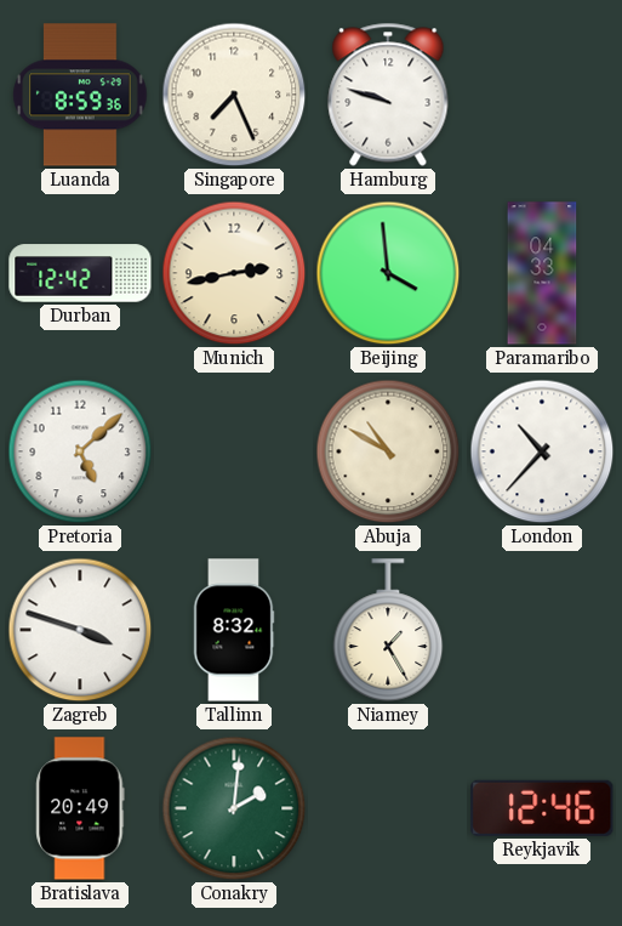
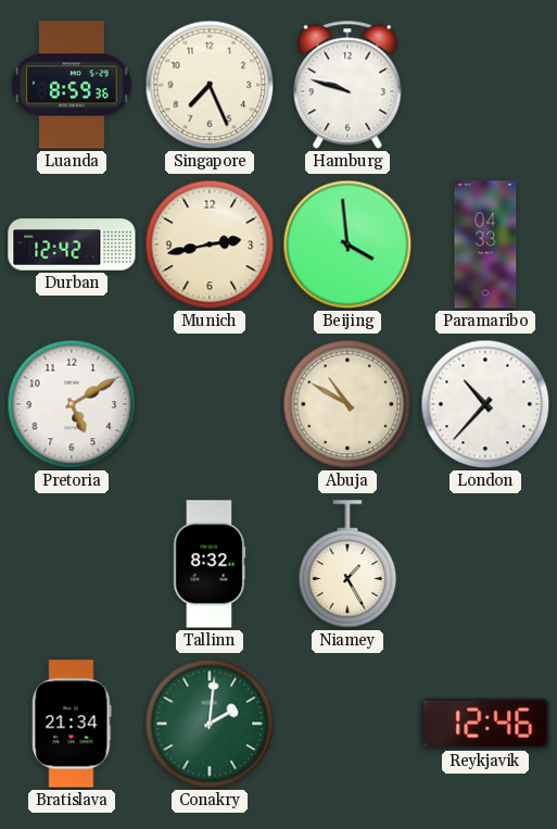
Pretoria: 5:08 -> 5:10
Zagreb: 3:48 -> none
Bratislava: 20:49 -> 21:34
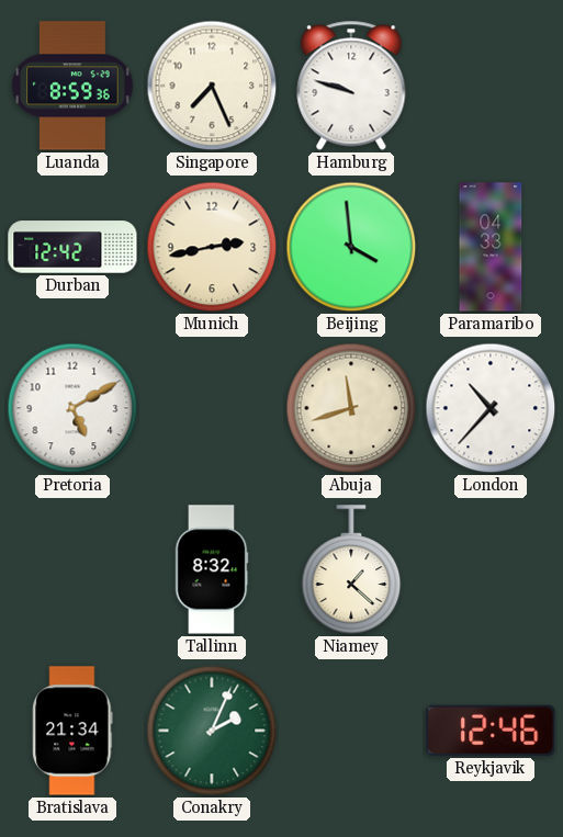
Abuja: 10:50 -> 11:42
Niamey: 1:25 -> 1:22
Conakry: 2:01 -> 2:04
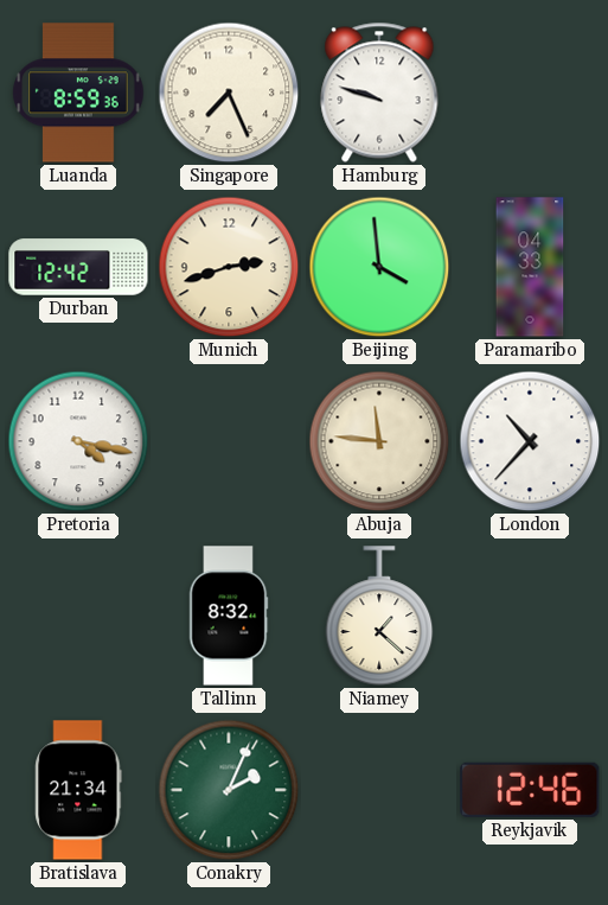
Munich: 2:43 -> 2:42
Pretoria: 5:10 -> 4:17
Abuja: 11:42 -> 11:46
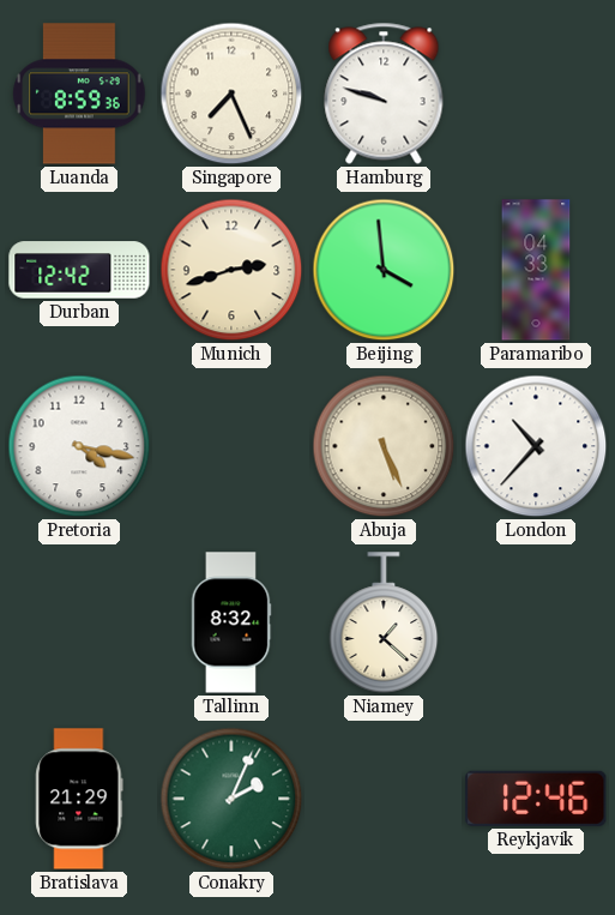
Abuja: 11:46 -> 5:26
Bratislava: 21:34 -> 21:29
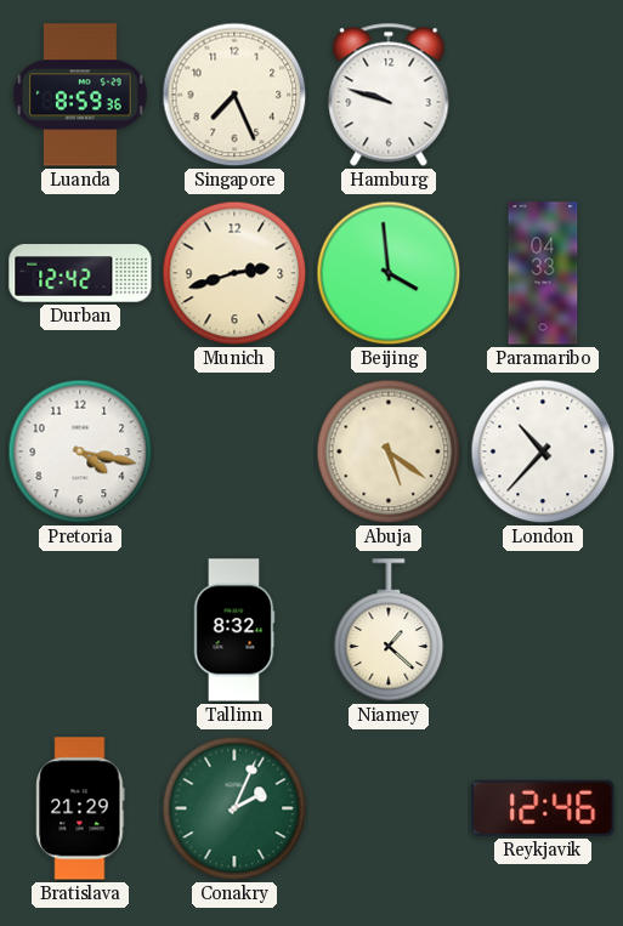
Abuja: 5:26 -> 5:21
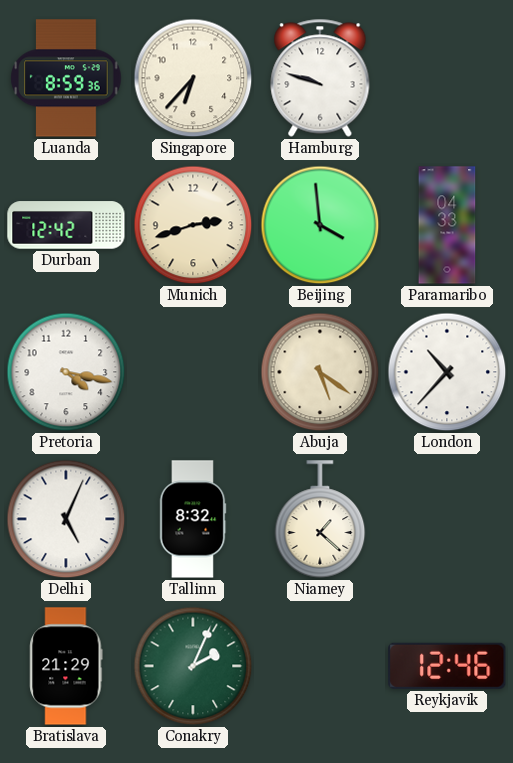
Singapore: 7:26 -> 6:37
Delhi: none -> 5:04
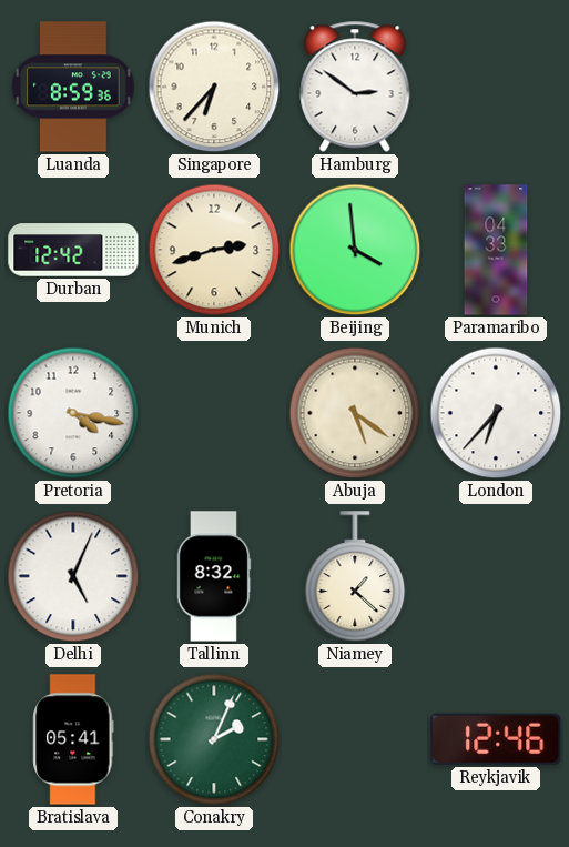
Hamburg: 9:48 -> 2:51
London: 10:37 -> 6:37
Bratislava: 21:29 -> 05:41
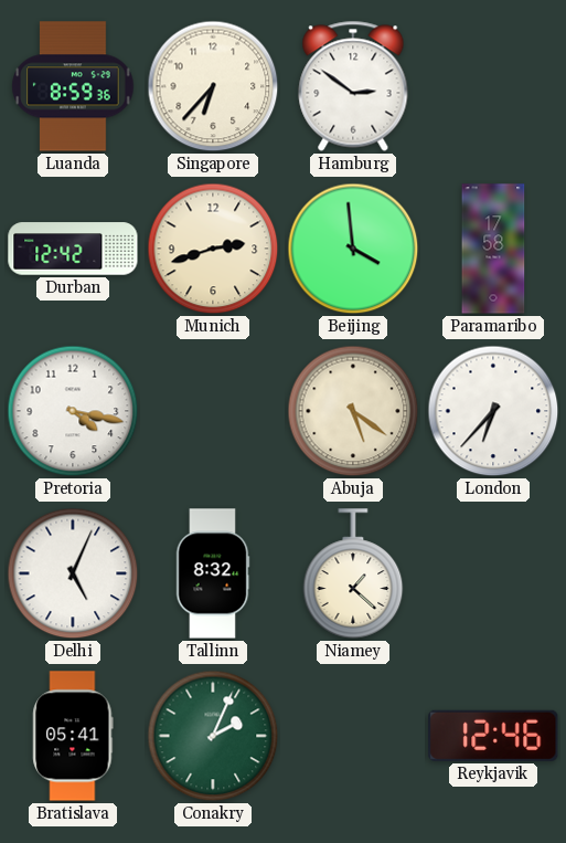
Paramaribo: 04:33 -> 17:58
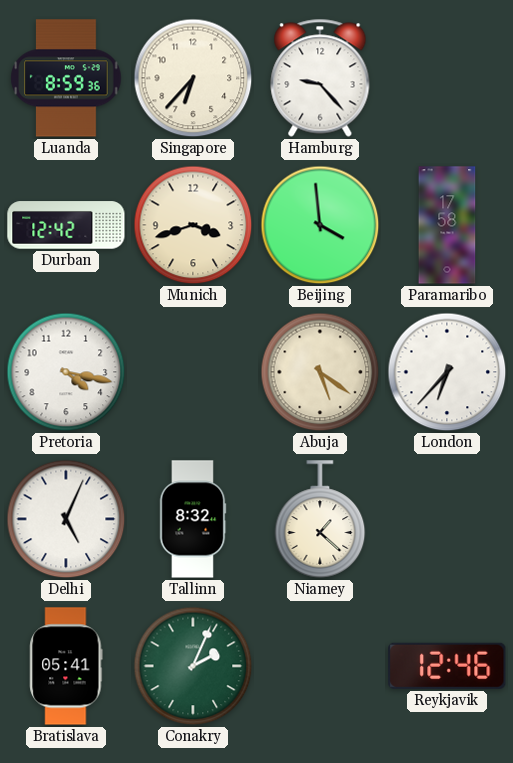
Hamburg: 2:51 -> 9:23
Munich: 2:42 -> 3:42
